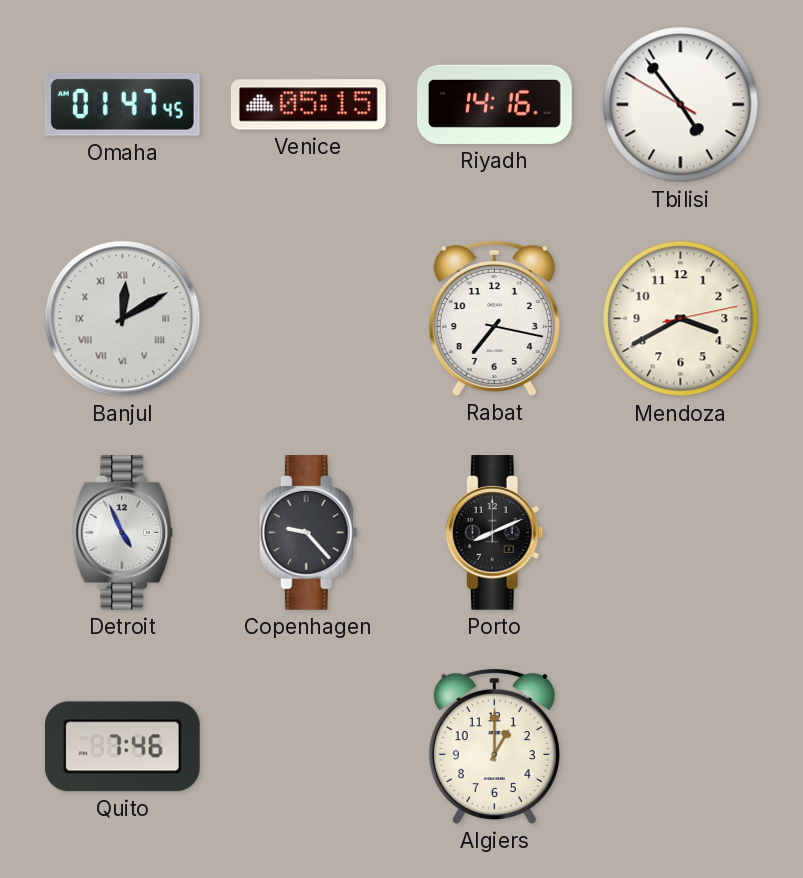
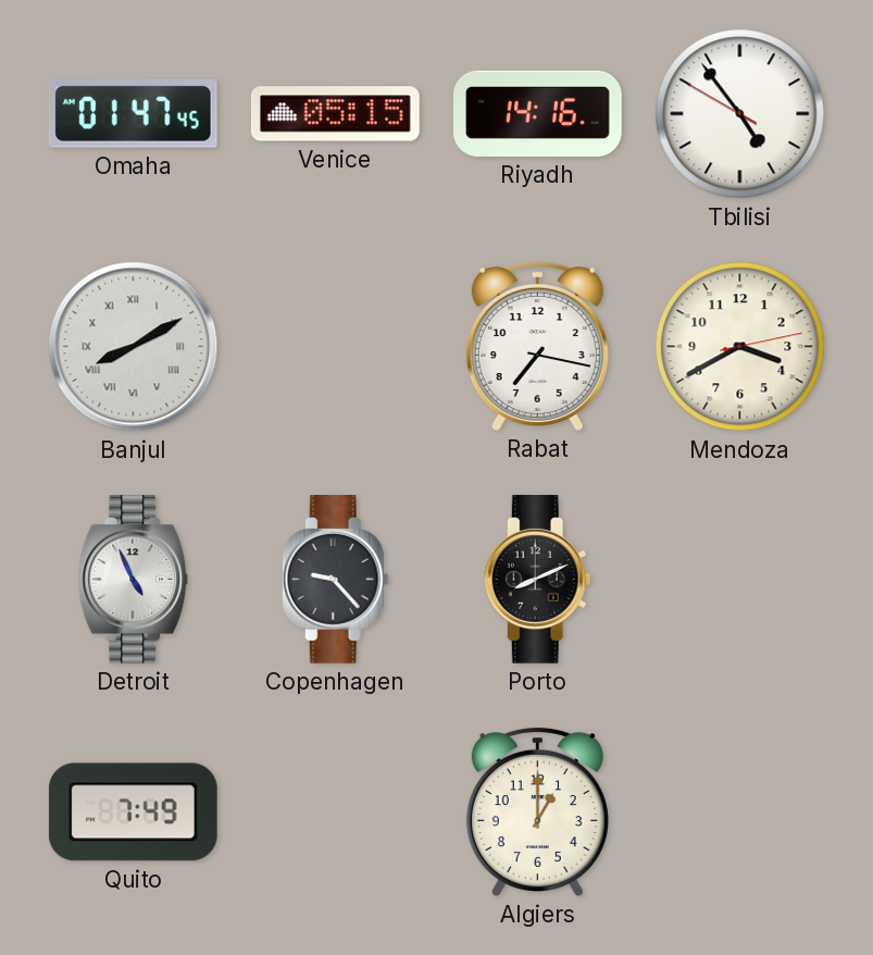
Banjul: 12:10 -> 8:10
Quito: 7:46 -> 7:49
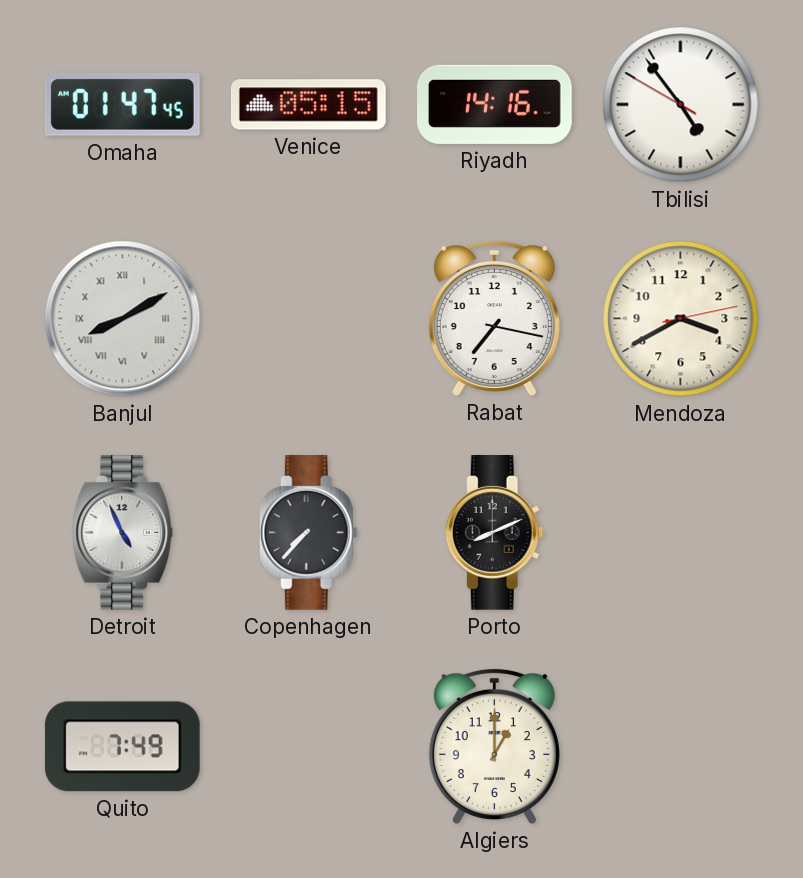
Copenhagen: 9:23 -> 7:37
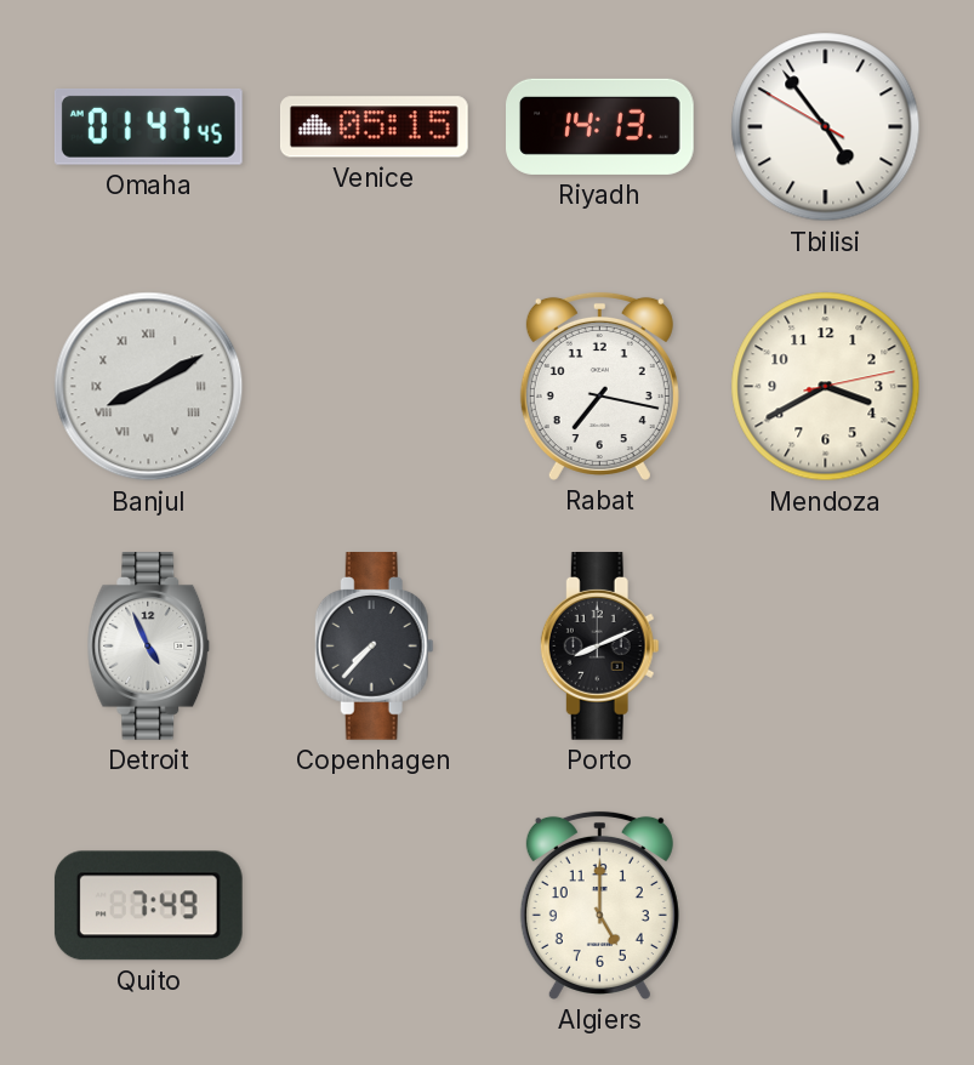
Riyadh: 14:16 -> 14:13
Algiers: 1:00 -> 5:00
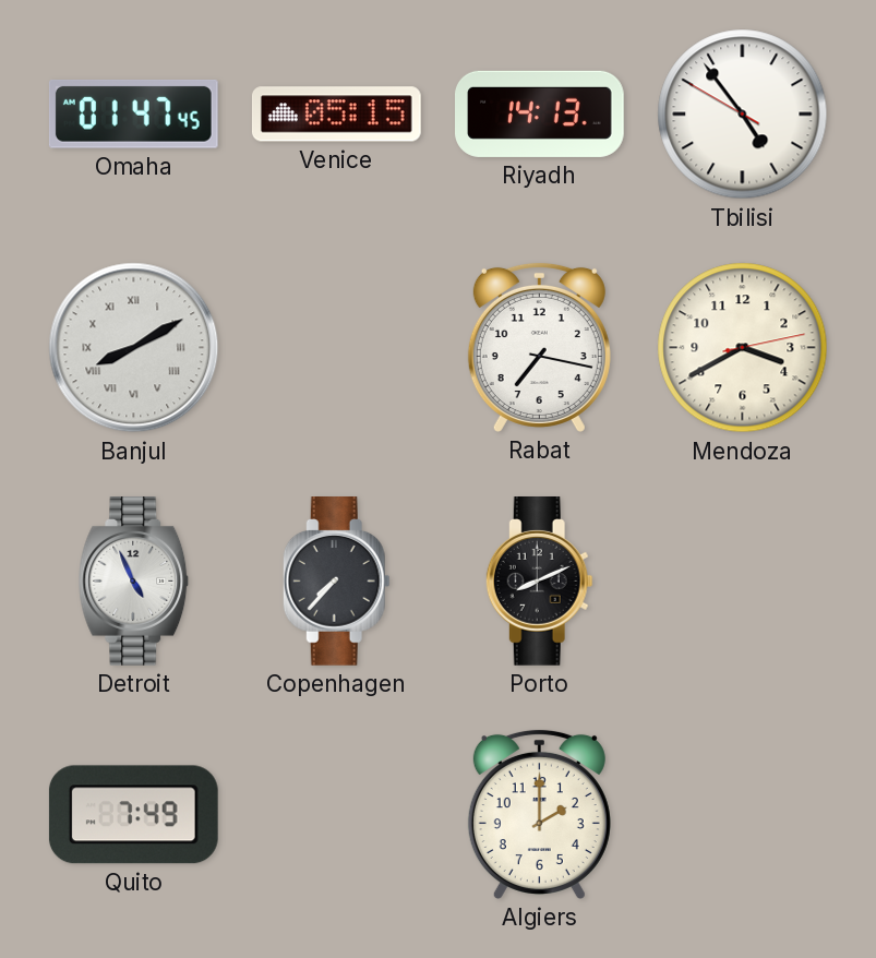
Algiers: 5:00 -> 2:00
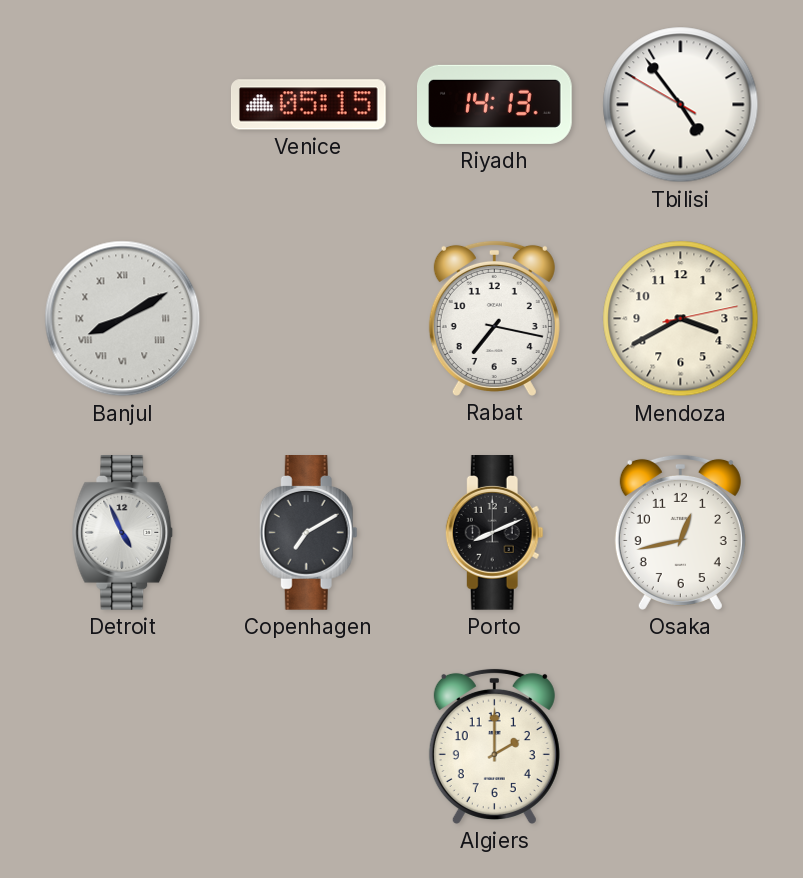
Omaha: 01:47 -> none
Copenhagen: 7:37 -> 7:10
Osaka: none -> 12:43
Quito: 7:49 -> none
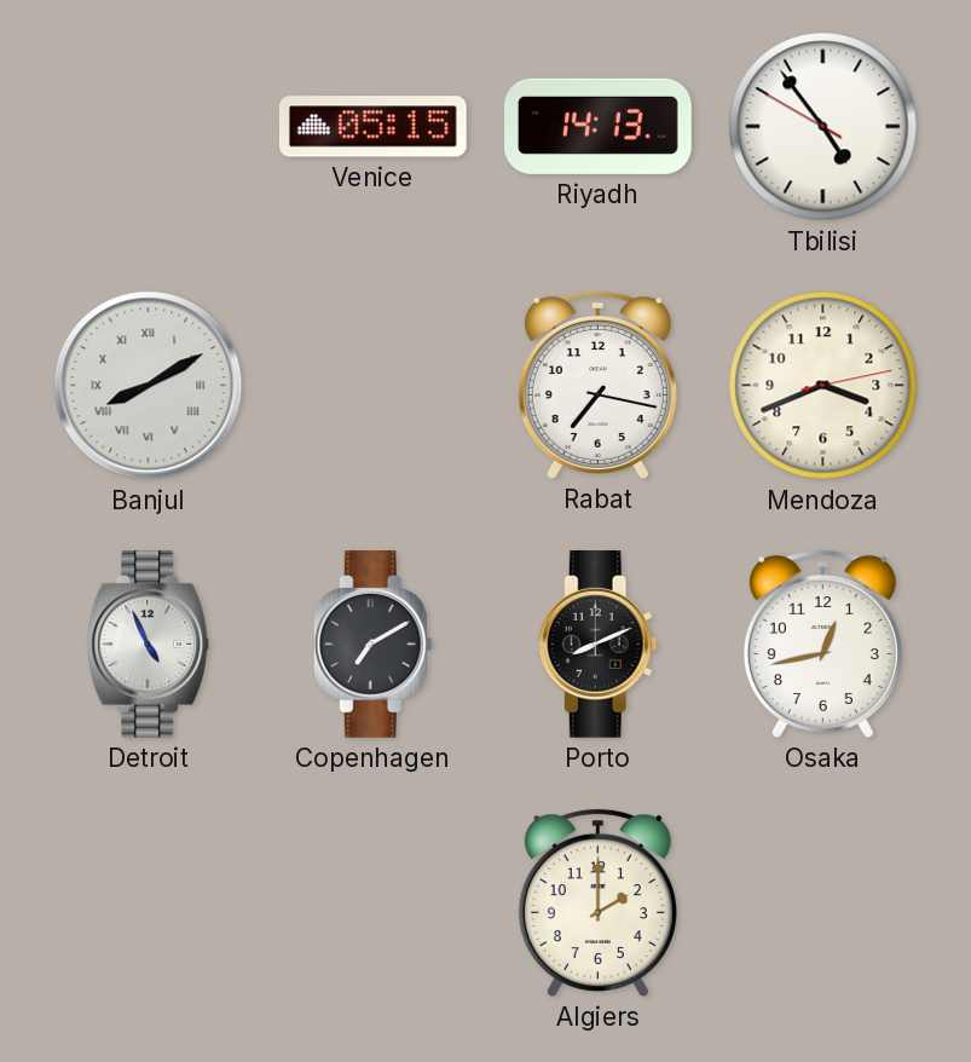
Mendoza: 3:40 -> 3:41
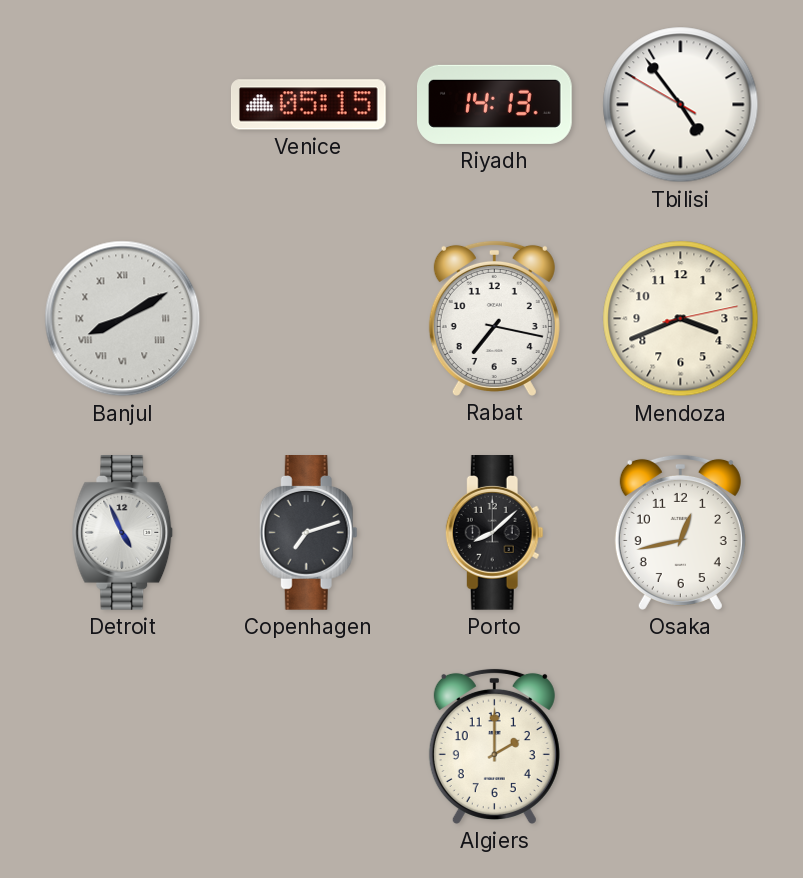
Copenhagen: 7:10 -> 7:12
Porto: 8:11 -> 8:08
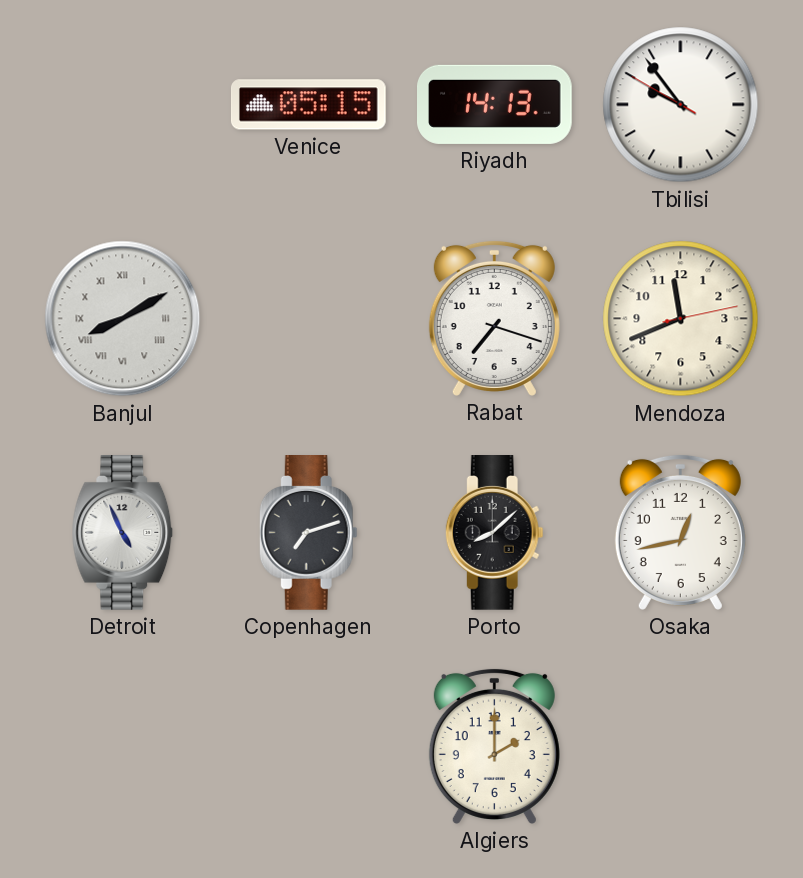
Tbilisi: 4:53 -> 9:53
Rabat: 7:17 -> 7:18
Mendoza: 3:41 -> 11:41
